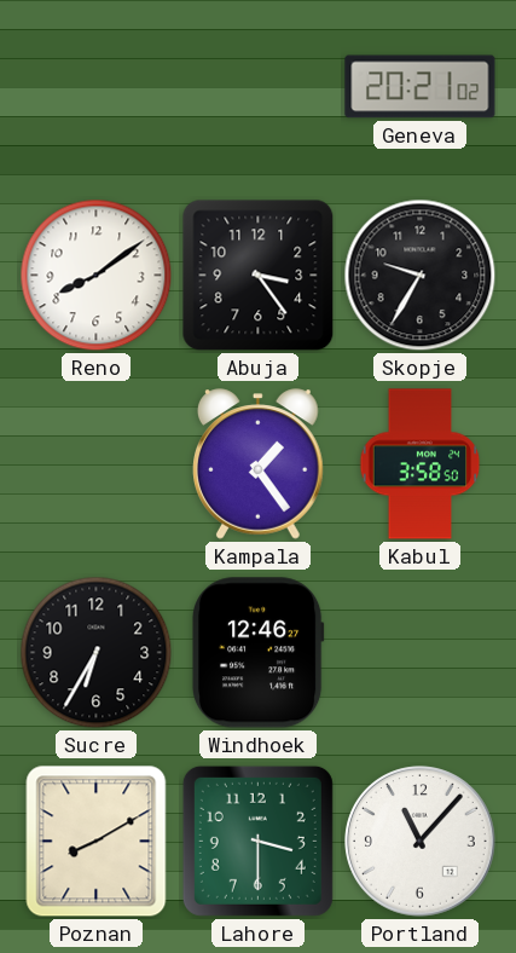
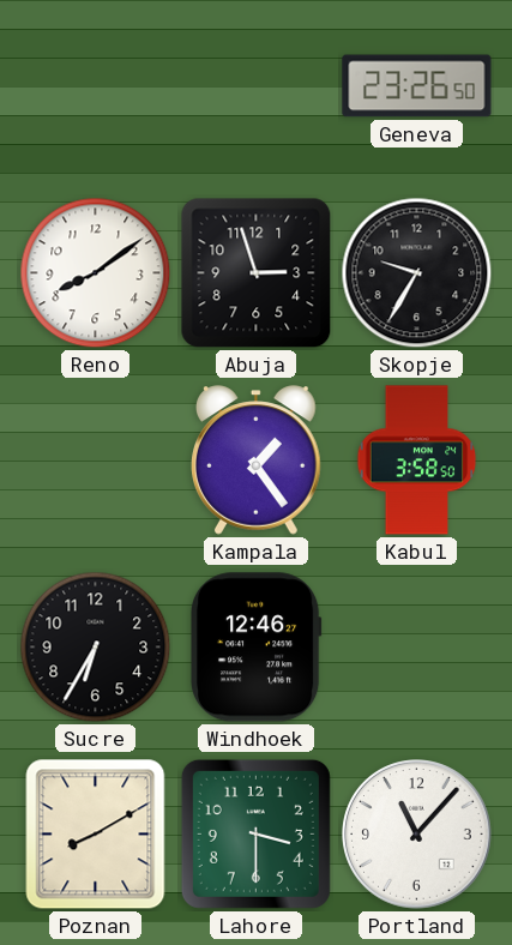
Geneva: 20:21 -> 23:26
Abuja: 3:24 -> 2:57
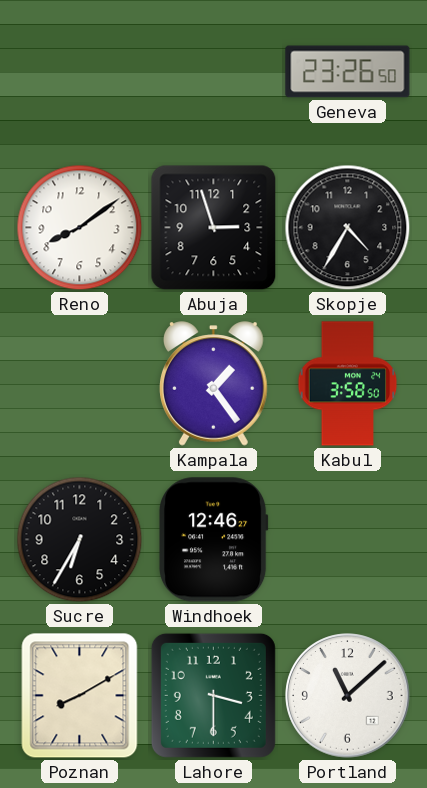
Skopje: 9:35 -> 4:35
Portland: 11:07 -> 11:08
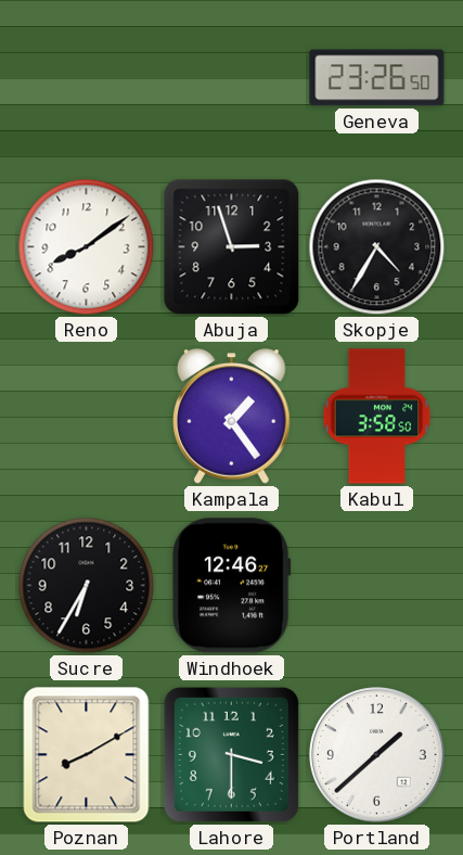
Portland: 11:08 -> 1:38
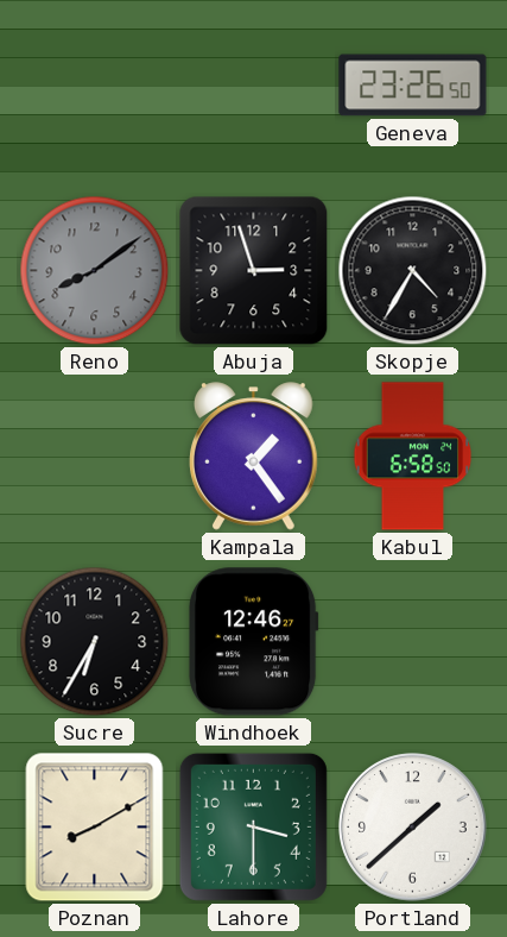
Reno dial: white -> grey
Kabul: 3:58 -> 6:58
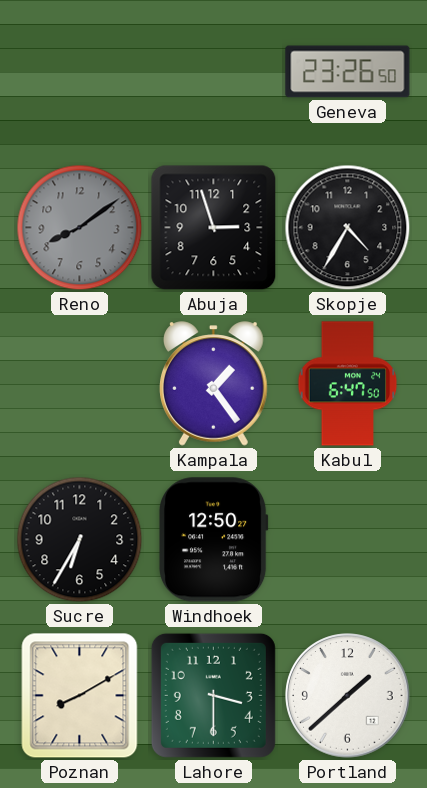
Kabul: 6:58 -> 6:47
Windhoek: 12:46 -> 12:50
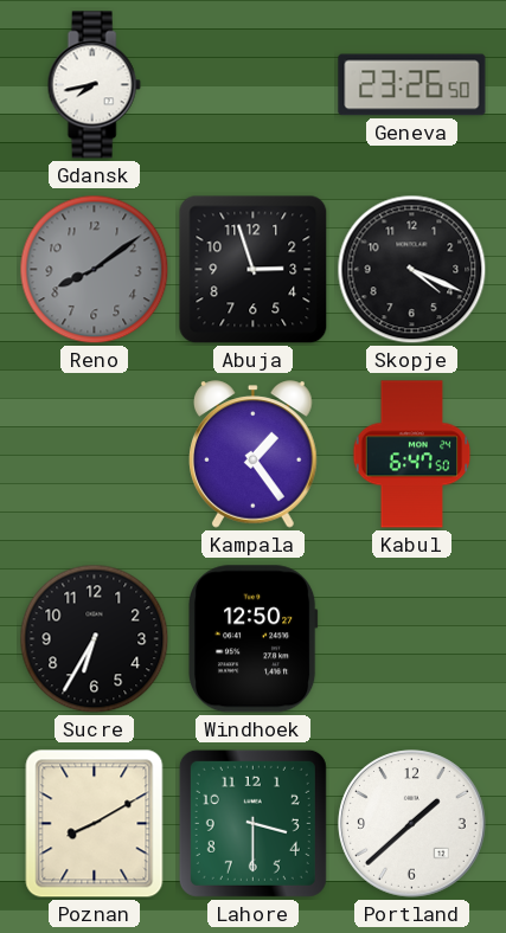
Gdansk: none -> 7:43
Skopje: 4:35 -> 4:19
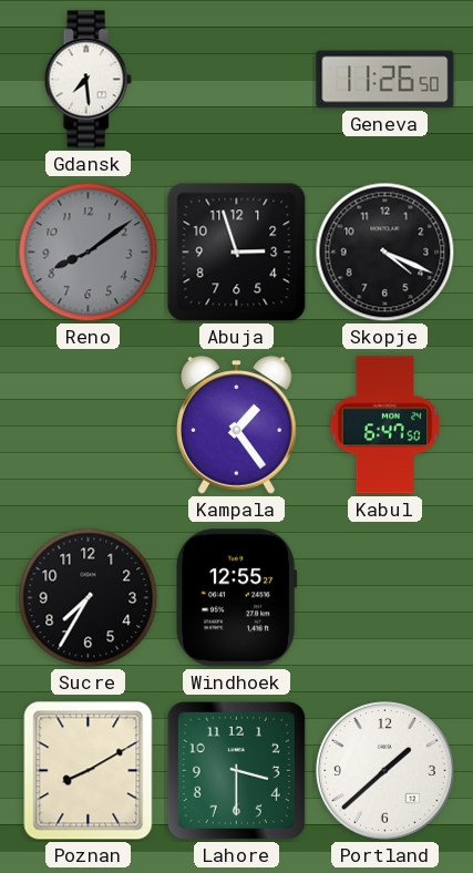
Gdansk: 7:43 -> 7:29
Geneva: 23:26 -> 11:26
Sucre: 6:35 -> 7:35
Windhoek: 12:50 -> 12:55
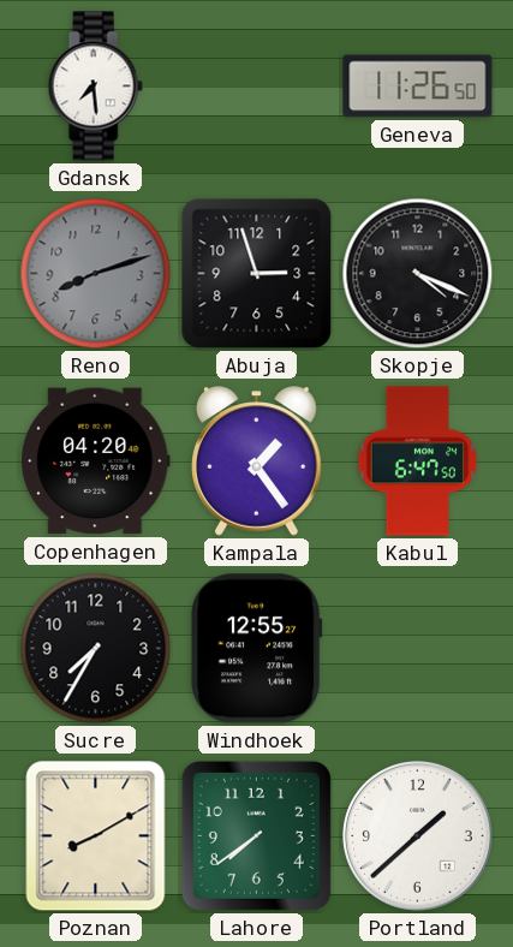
Reno: 8:09 -> 8:12
Copenhagen: none -> 04:20
Lahore: 3:30 -> 7:39
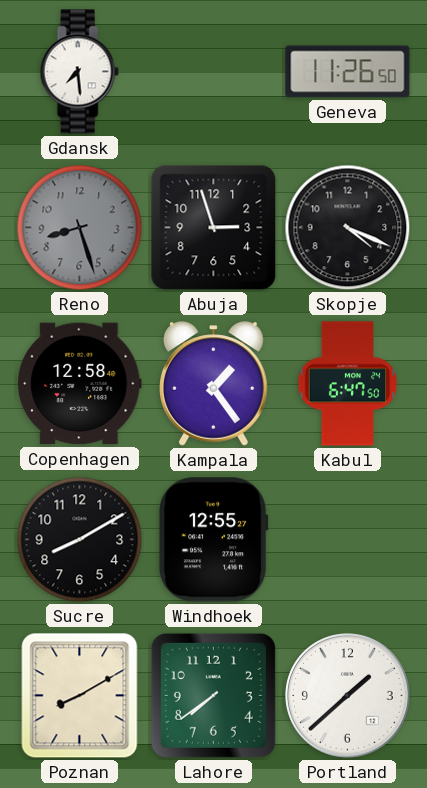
Reno: 8:12 -> 8:27
Copenhagen: 04:20 -> 12:58
Sucre: 7:35 -> 8:10
